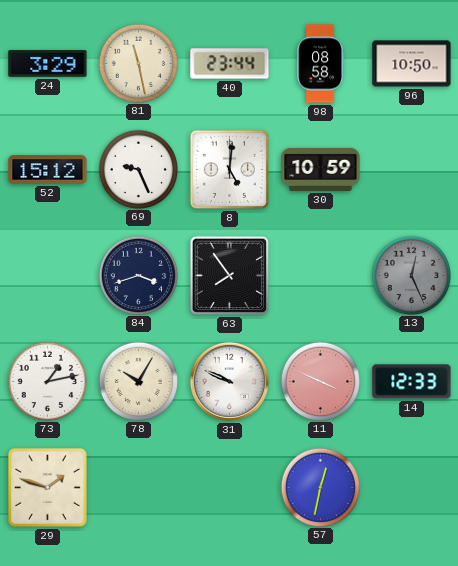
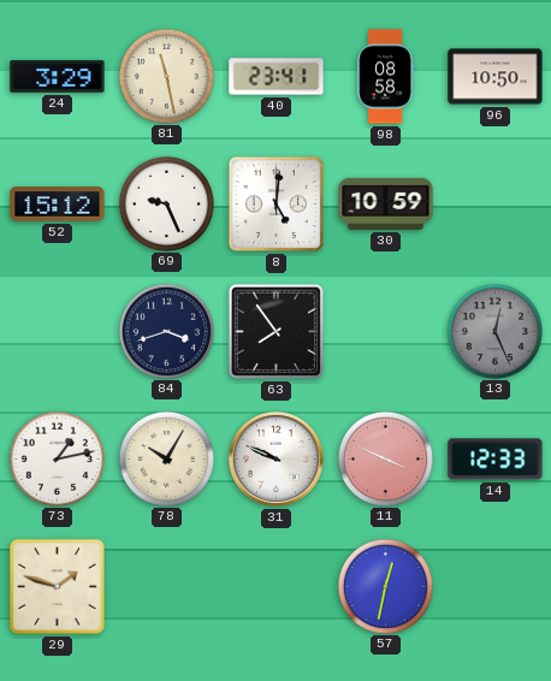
40: 23:44 -> 23:41
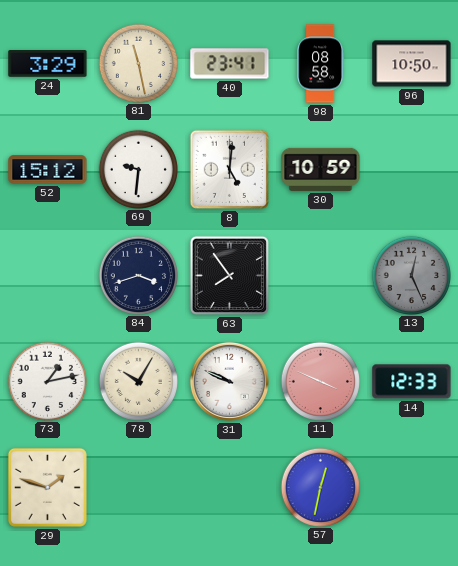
69: 9:26 -> 9:31
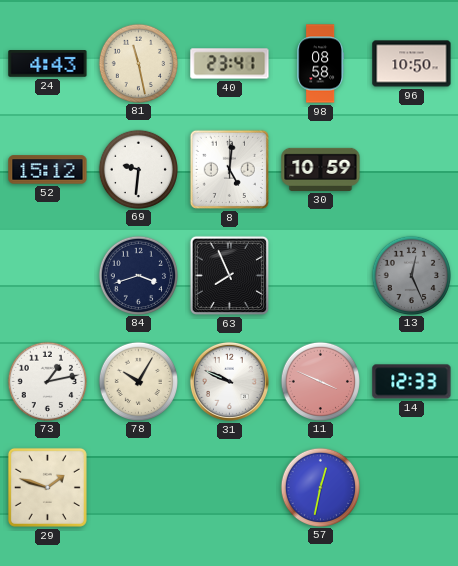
24: 3:29 -> 4:43
63: 7:54 -> 7:56
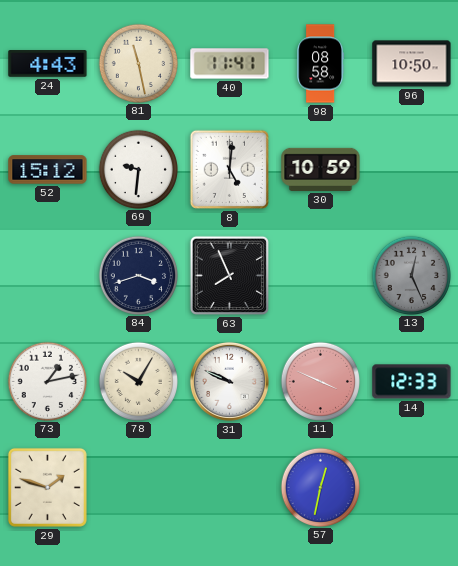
40: 23:41 -> 11:41
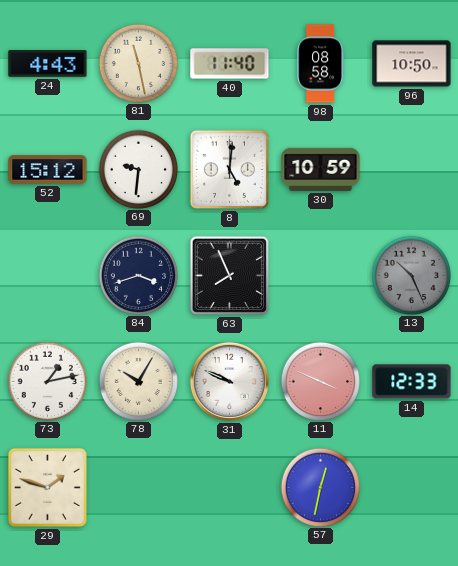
40: 11:41 -> 11:40
13: 12:26 -> 10:26
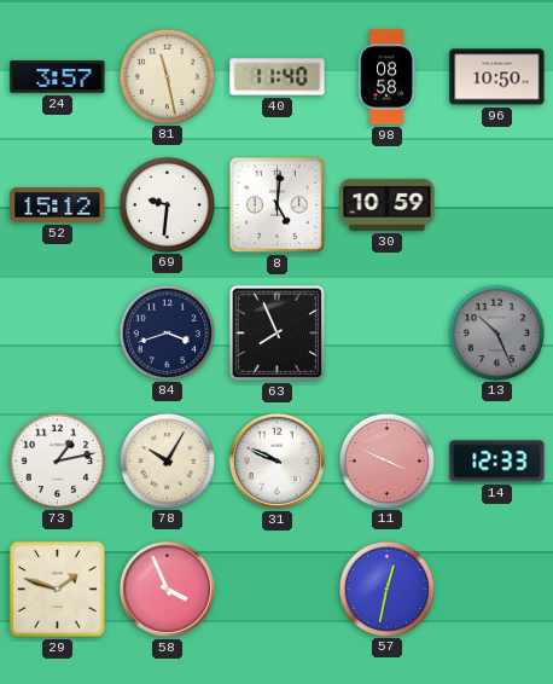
24: 4:43 -> 3:57
58: none -> 3:56
